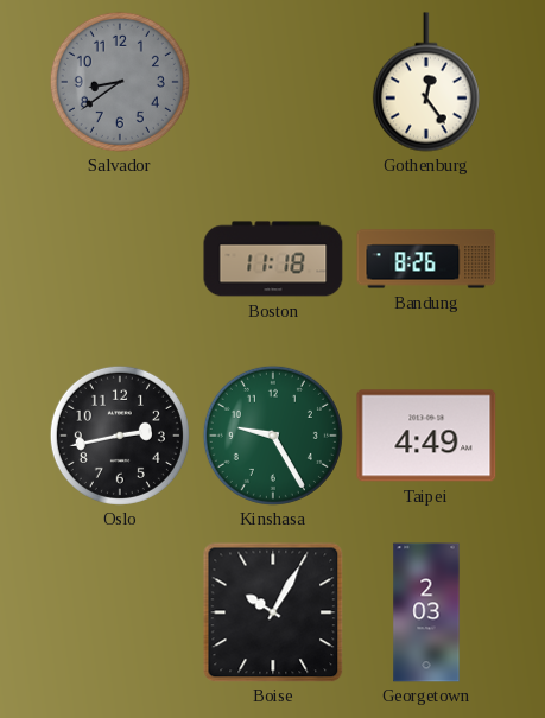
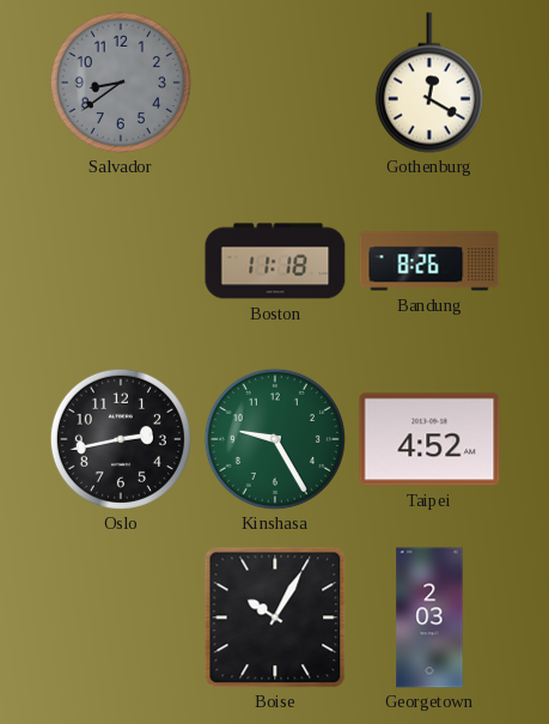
Gothenburg: 12:24 -> 12:20
Taipei: 4:49 -> 4:52
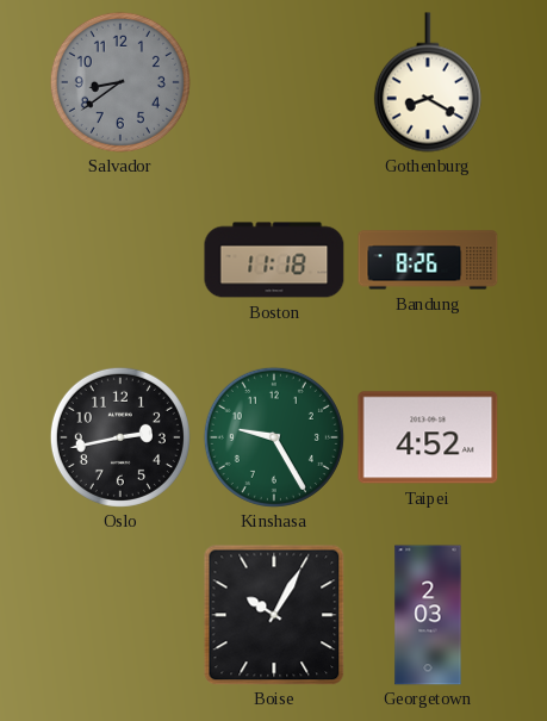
Gothenburg: 12:20 -> 8:20
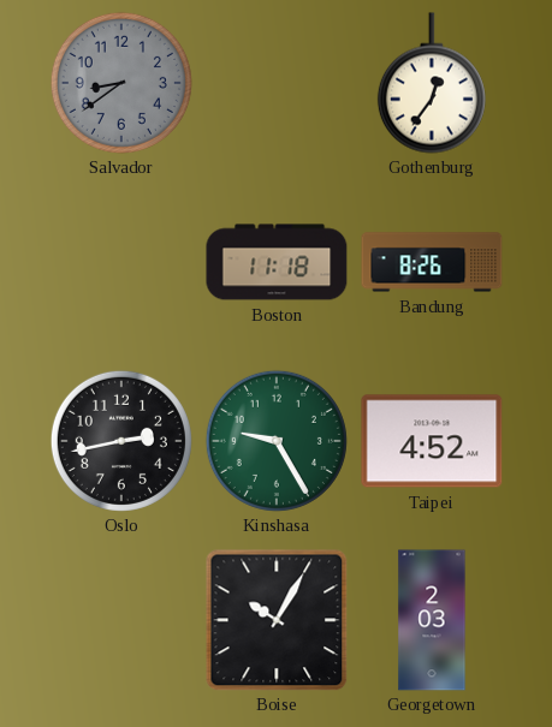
Gothenburg: 8:20 -> 12:36
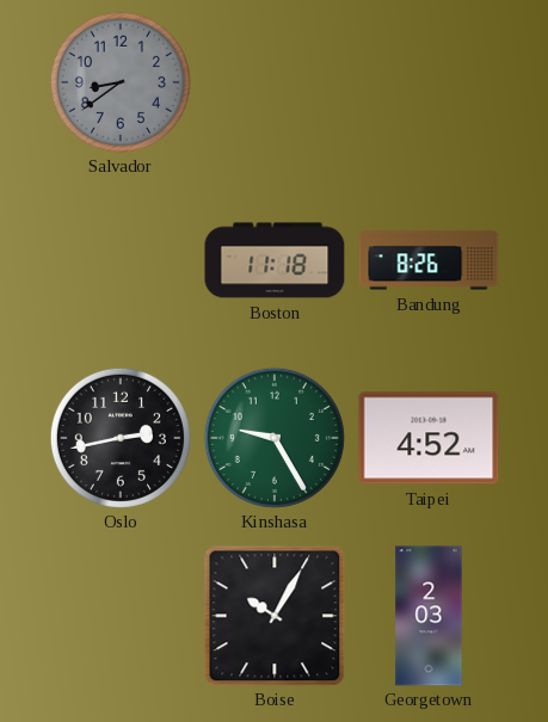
Gothenburg: 12:36 -> none
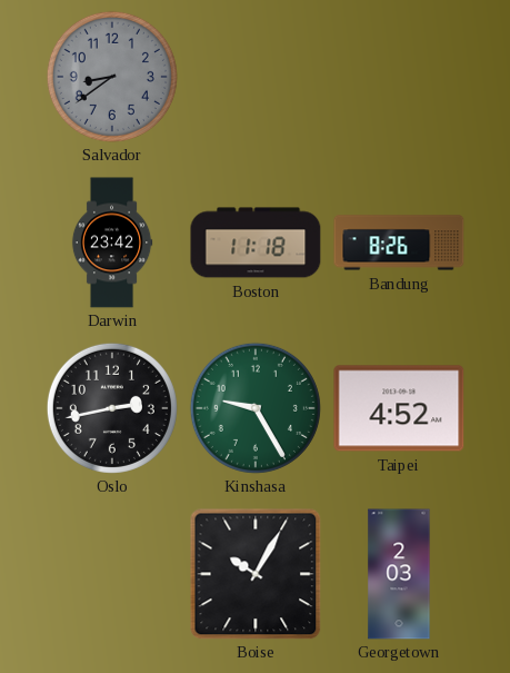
Darwin: none -> 23:42
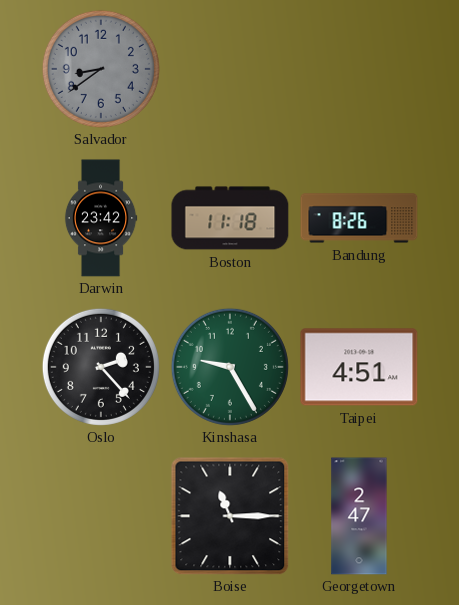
Oslo: 2:43 -> 2:23
Taipei: 4:52 -> 4:51
Boise: 10:05 -> 11:15
Georgetown: 2:03 -> 2:47
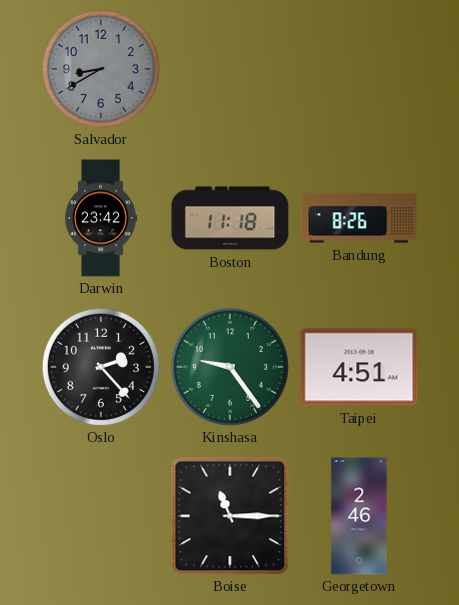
Salvador: 8:39 -> 8:40
Kinshasa: 9:25 -> 9:24
Georgetown: 2:47 -> 2:46
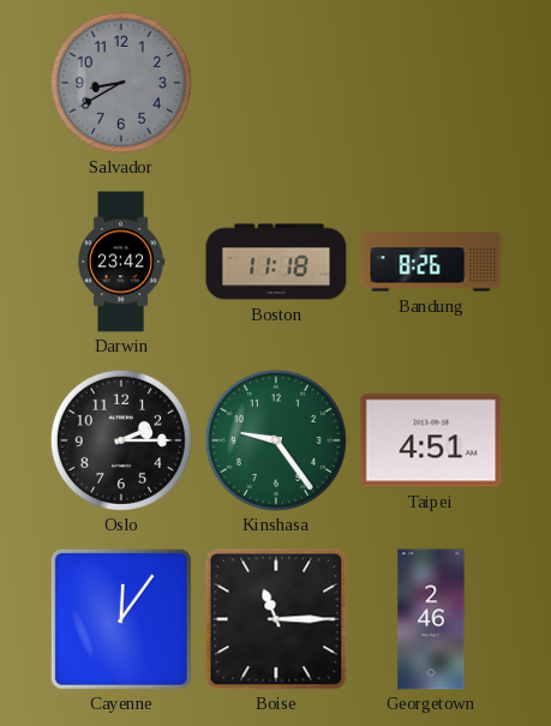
Oslo: 2:23 -> 2:15
Cayenne: none -> 12:06
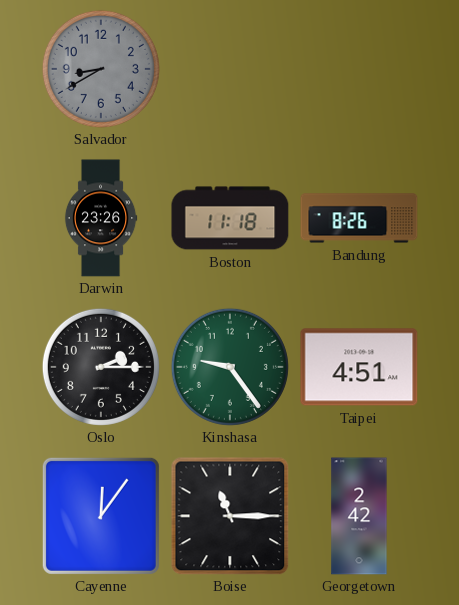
Darwin: 23:42 -> 23:26
Georgetown: 2:46 -> 2:42
